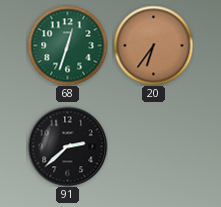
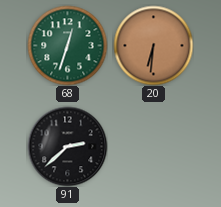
20: 6:36 -> 6:31
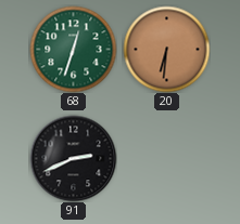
91: 2:38 -> 2:41
